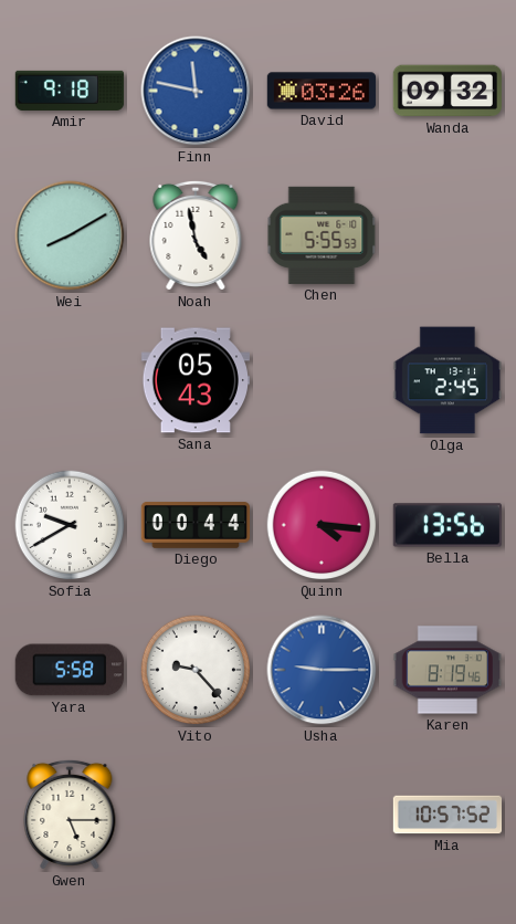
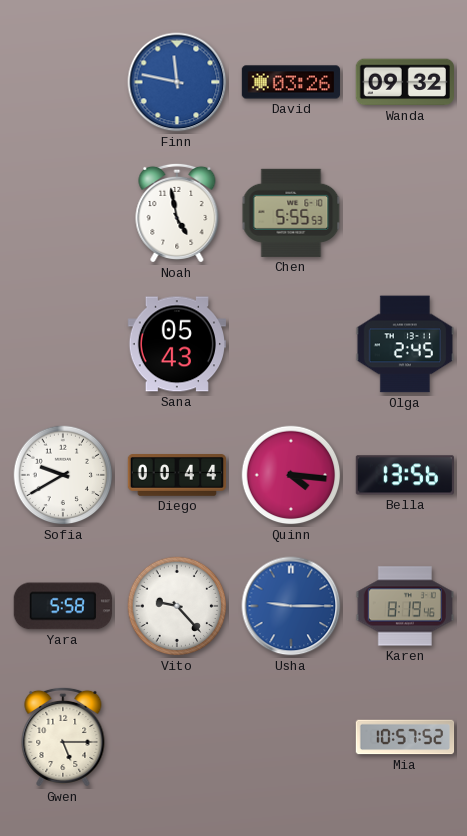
Amir: 9:18 -> none
Wei: 8:10 -> none
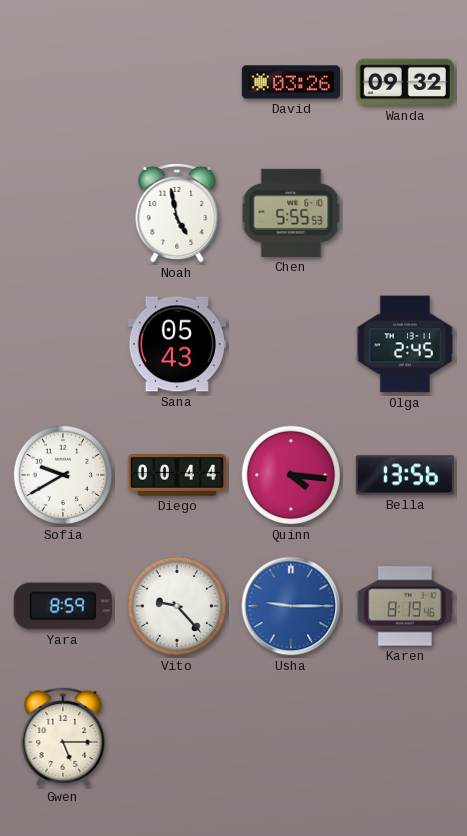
Finn: 11:47 -> none
Yara: 5:58 -> 8:59
Mia: 10:57 -> none
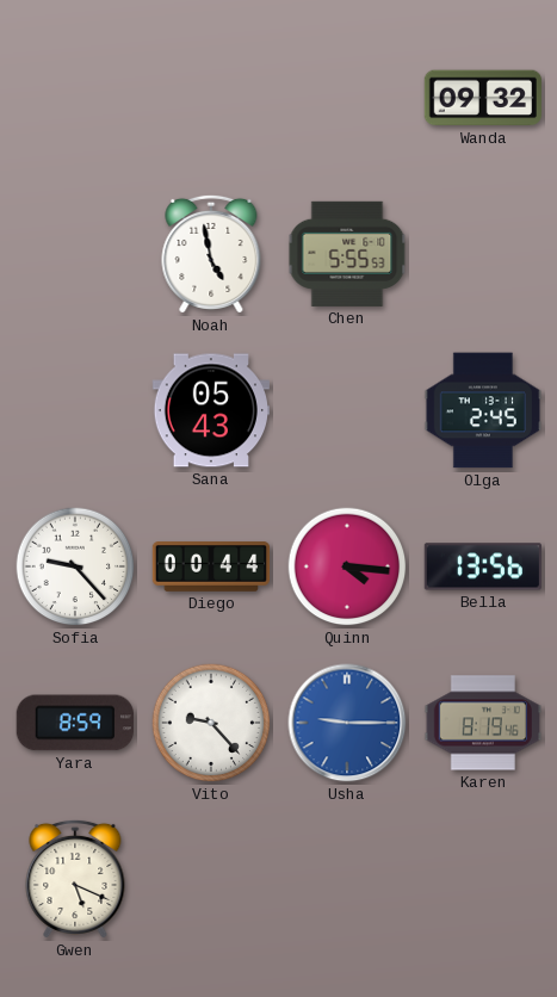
David: 03:26 -> none
Sofia: 9:40 -> 9:23
Gwen: 5:15 -> 5:19
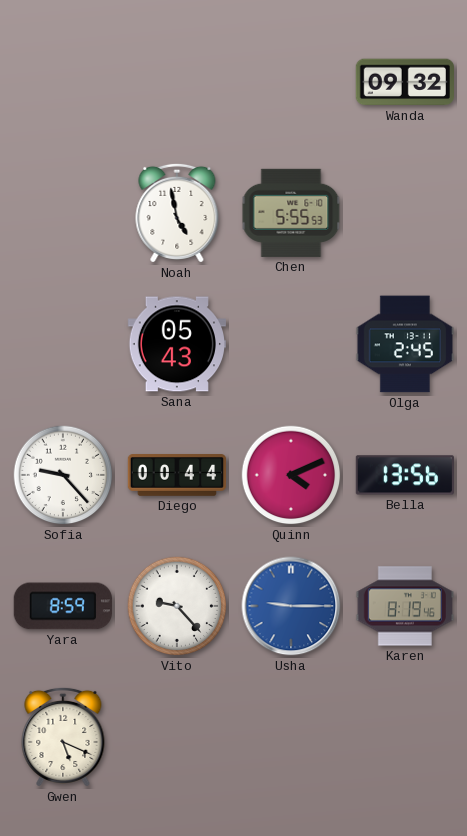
Quinn: 4:16 -> 4:11
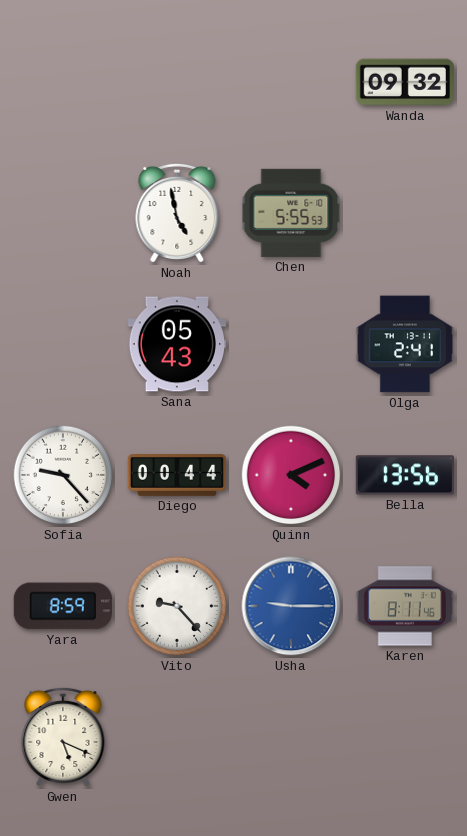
Olga: 2:45 -> 2:41
Karen: 8:19 -> 8:11
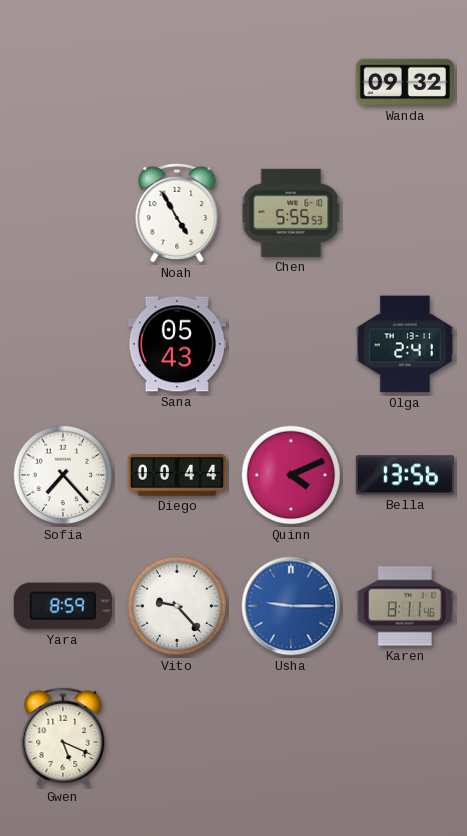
Noah: 4:58 -> 4:55
Sofia: 9:23 -> 7:23
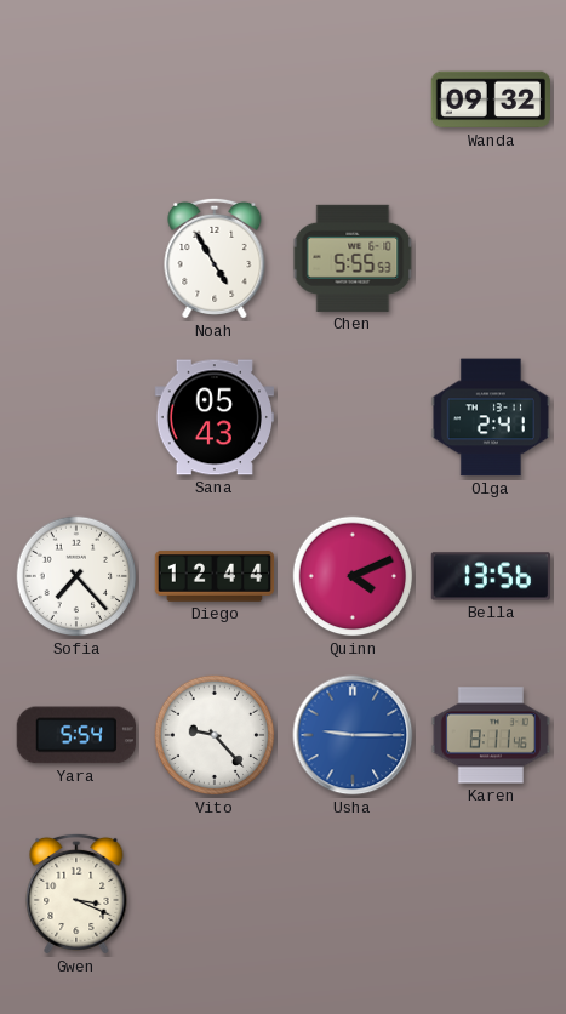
Diego: 00:44 -> 12:44
Yara: 8:59 -> 5:54
Gwen: 5:19 -> 3:19
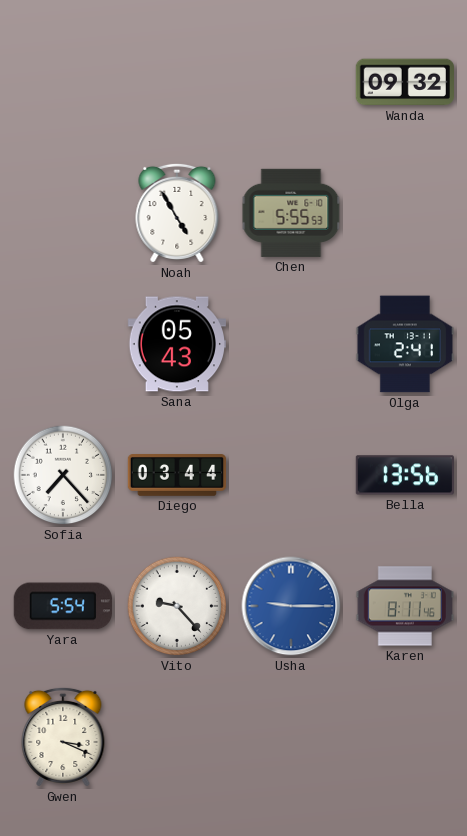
Diego: 12:44 -> 03:44
Quinn: 4:11 -> none
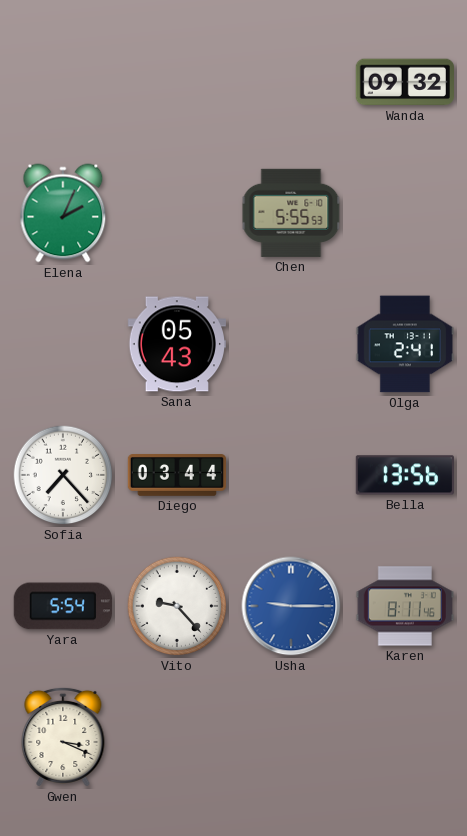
Elena: none -> 2:04
Noah: 4:55 -> none
